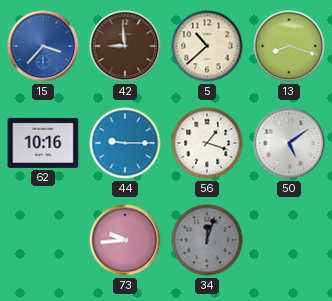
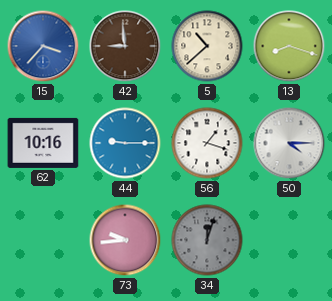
50: 5:09 -> 4:15
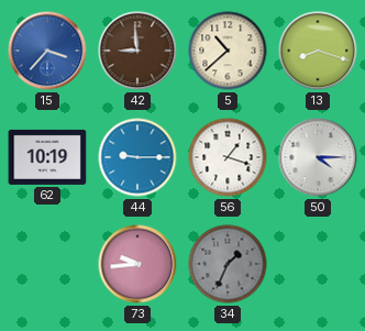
62: 10:16 -> 10:19
34: 12:03 -> 1:34
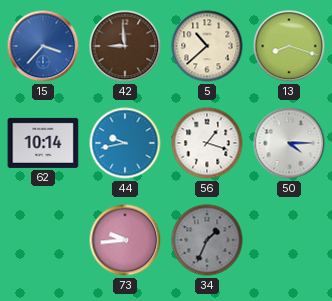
62: 10:19 -> 10:14
44: 9:15 -> 9:43
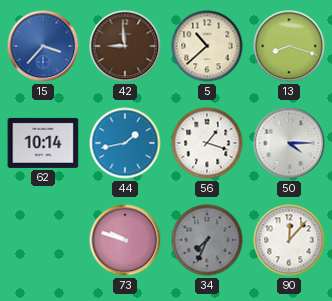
44: 9:43 -> 1:43
73: 9:44 -> 9:48
34: 1:34 -> 7:34
90: none -> 12:07
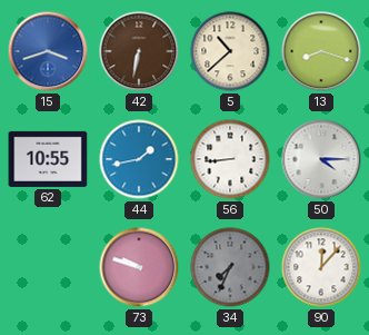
15: 3:37 -> 3:42
42: 8:59 -> 6:32
62: 10:14 -> 10:55
56: 1:18 -> 8:44
